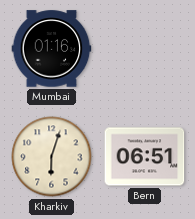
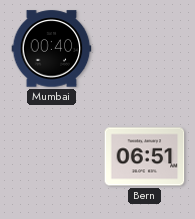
Mumbai: 01:16 -> 00:40
Kharkiv: 6:03 -> none
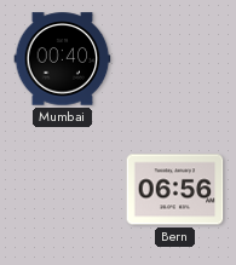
Bern: 06:51 -> 06:56
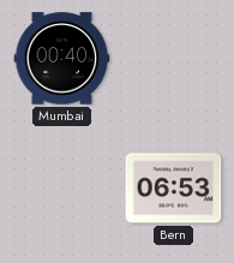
Bern: 06:56 -> 06:53
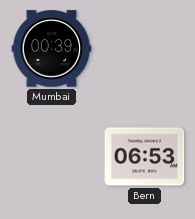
Mumbai: 00:40 -> 00:39
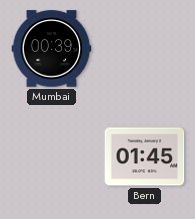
Bern: 06:53 -> 01:45
